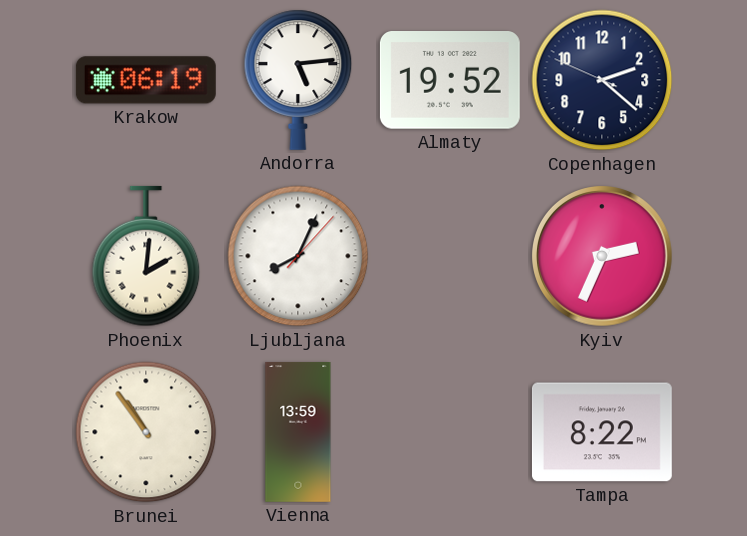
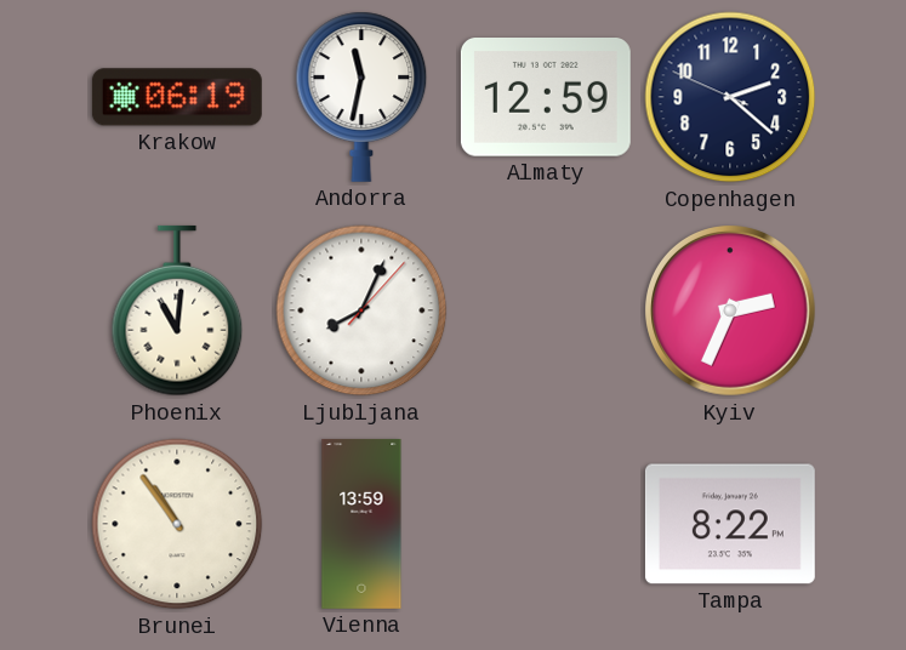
Andorra: 5:14 -> 11:32
Almaty: 19:52 -> 12:59
Phoenix: 2:01 -> 11:01
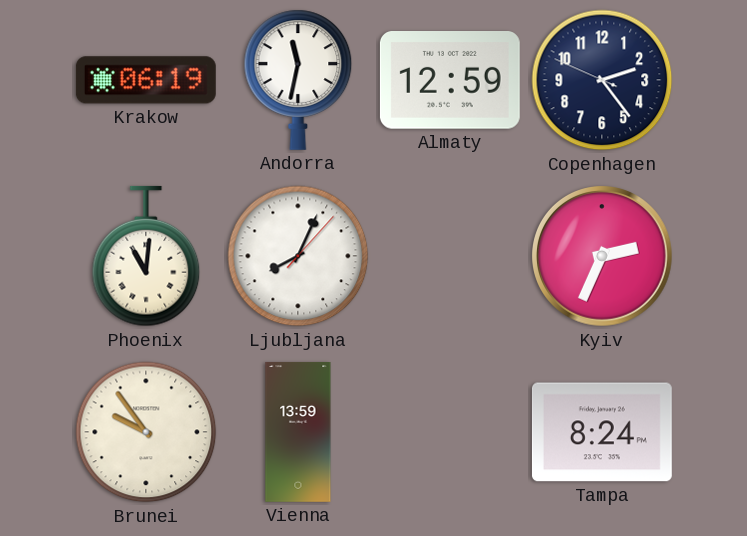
Copenhagen: 2:21 -> 2:23
Brunei: 10:54 -> 9:54
Tampa: 8:22 -> 8:24
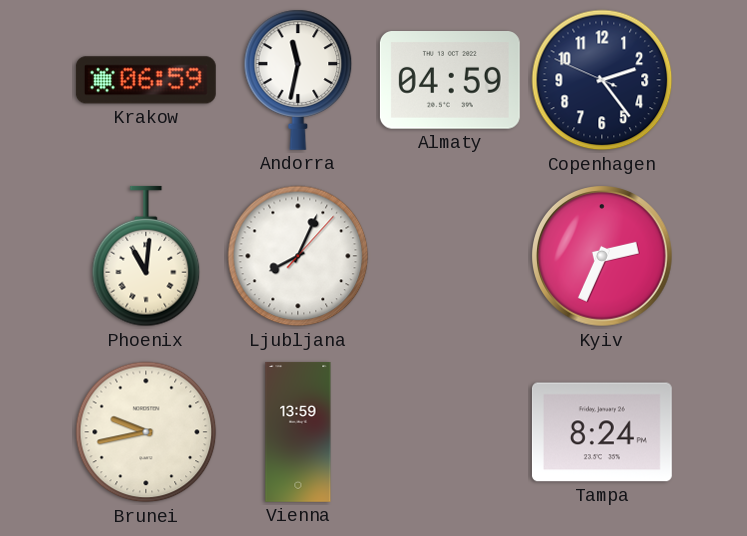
Krakow: 06:19 -> 06:59
Almaty: 12:59 -> 04:59
Brunei: 9:54 -> 9:43
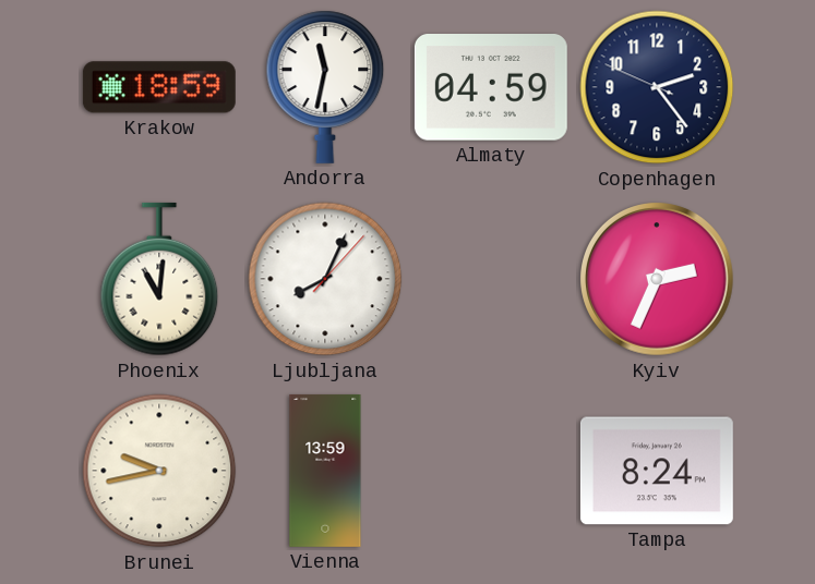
Krakow: 06:59 -> 18:59
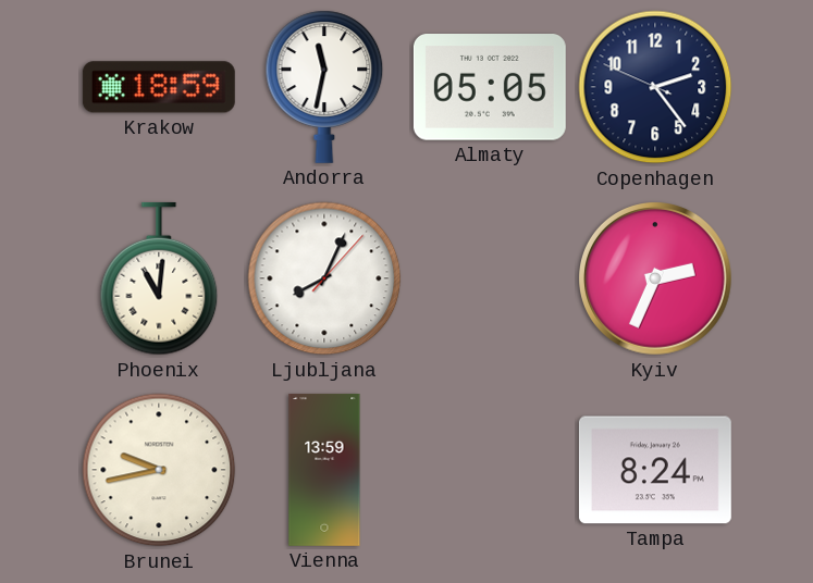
Almaty: 04:59 -> 05:05
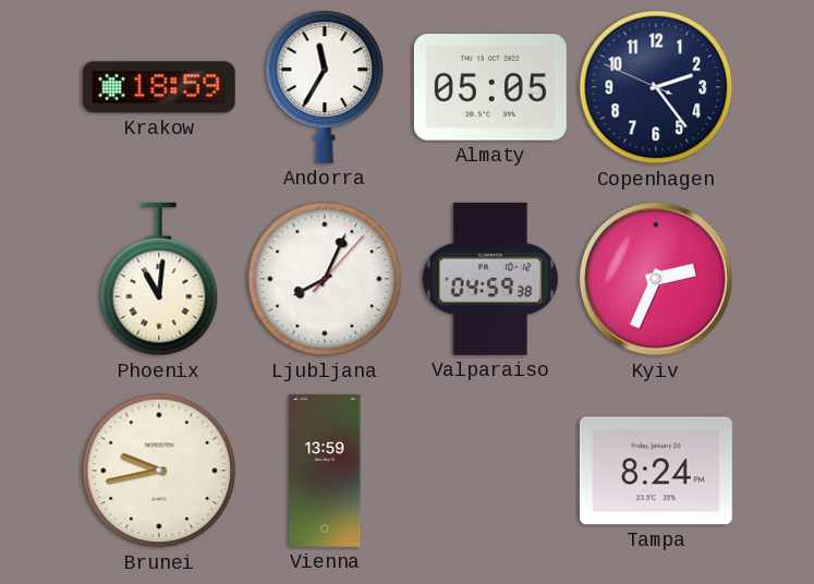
Andorra: 11:32 -> 11:35
Valparaiso: none -> 04:59
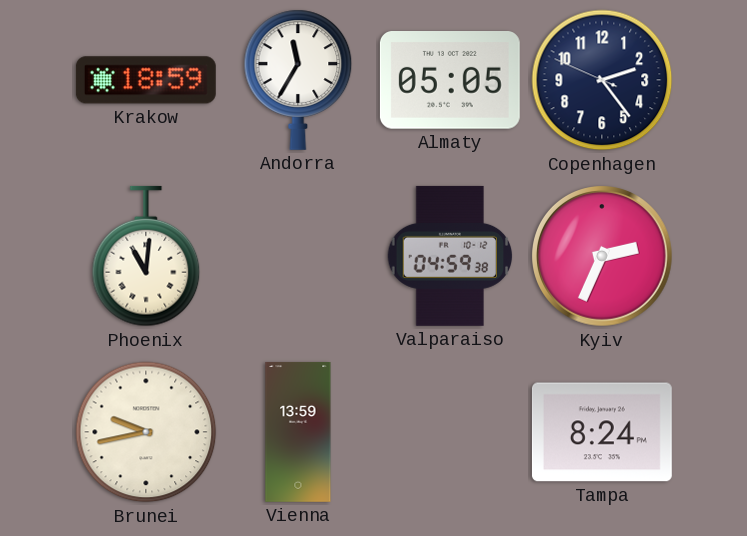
Ljubljana: 8:04 -> none
